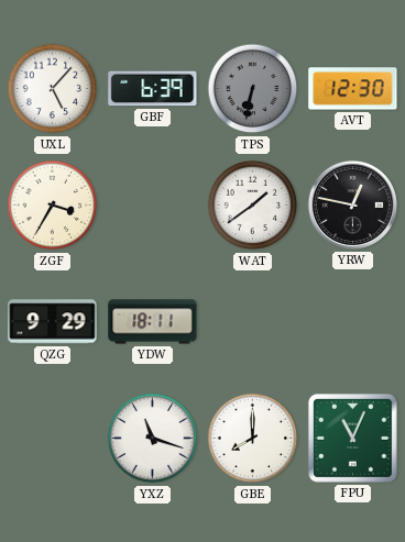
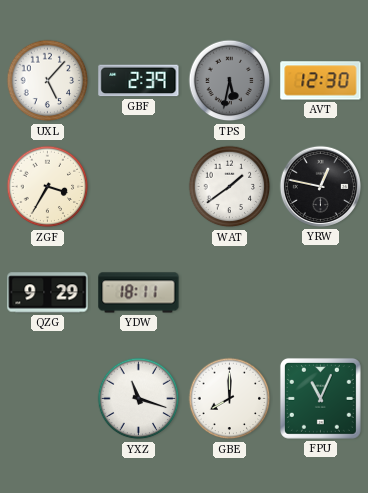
GBF: 6:39 -> 2:39
TPS: 6:32 -> 5:32
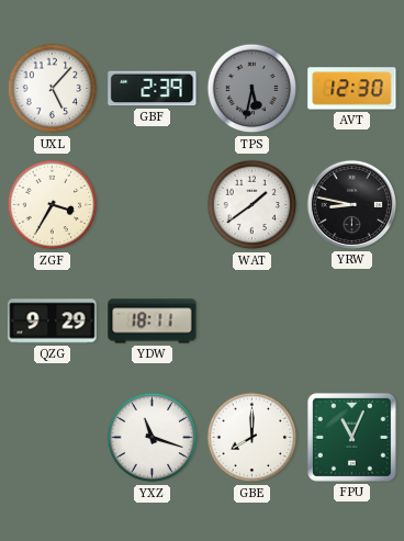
YRW: 12:47 -> 8:47
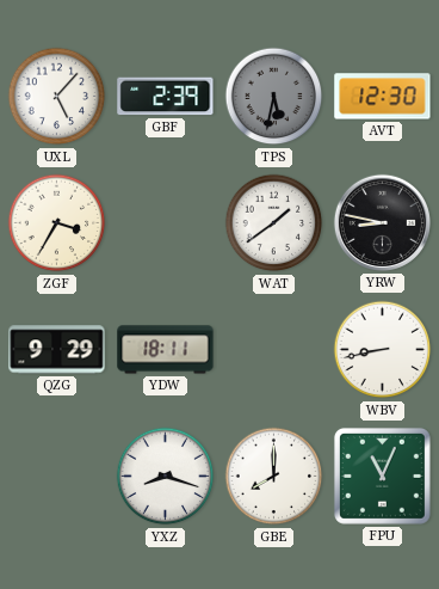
WBV: none -> 8:43
YXZ: 11:18 -> 8:18
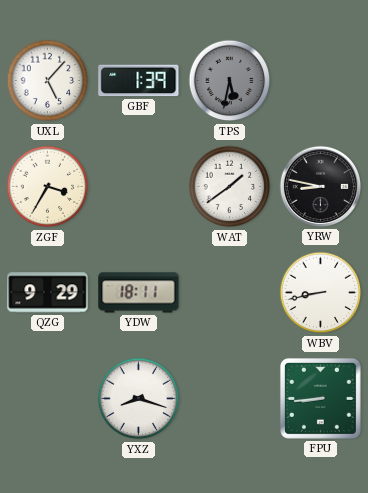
GBF: 2:39 -> 1:39
AVT: 12:30 -> none
GBE: 8:00 -> none
FPU: 11:04 -> 8:44
